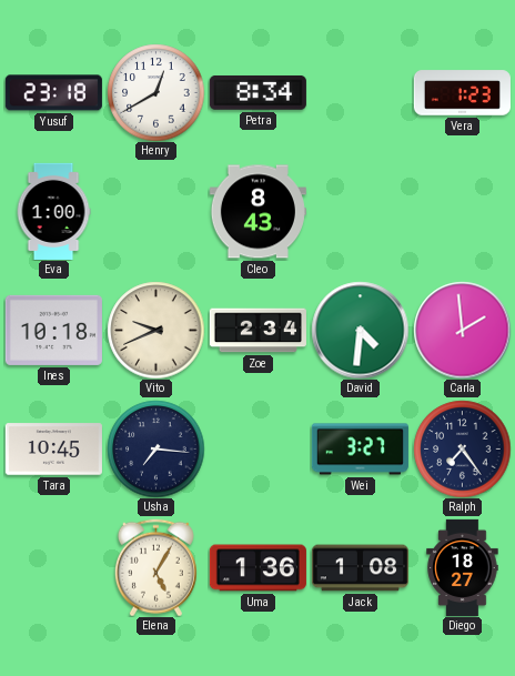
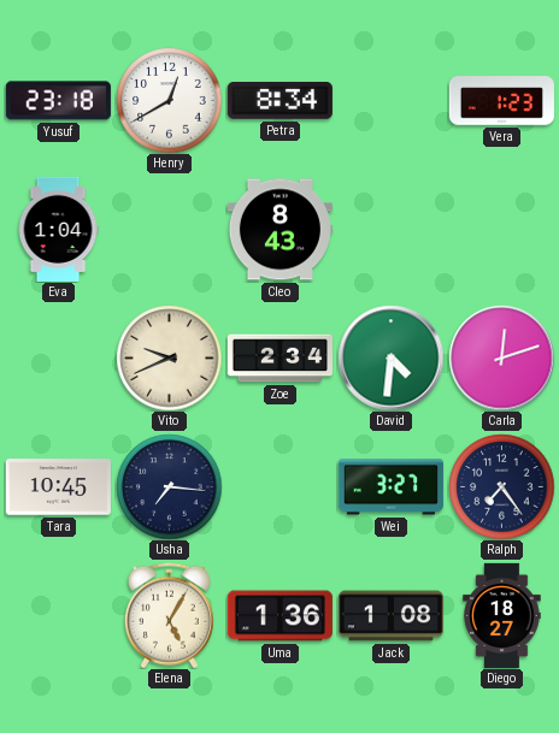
Eva: 1:00 -> 1:04
Ines: 10:18 -> none
Carla: 1:59 -> 12:12
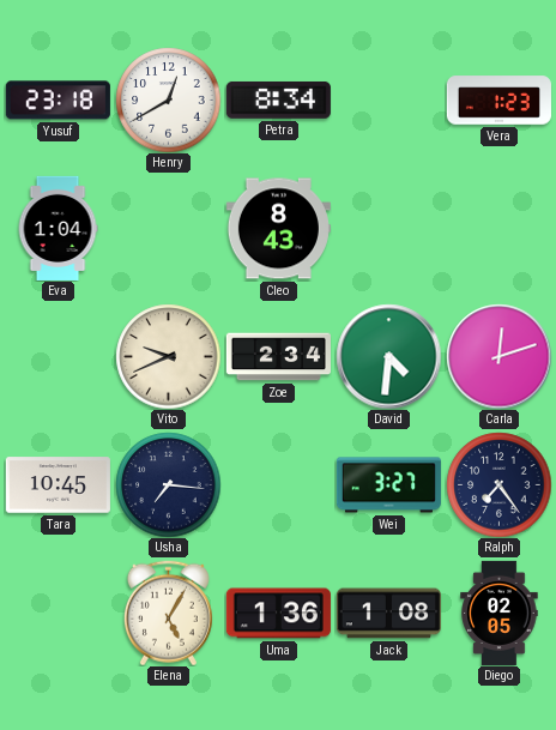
Diego: 18:27 -> 02:05
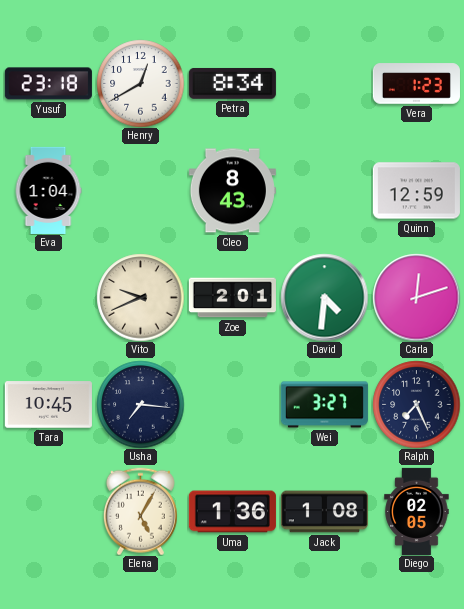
Quinn: none -> 12:59
Zoe: 2:34 -> 2:01
Ralph: 7:24 -> 7:26
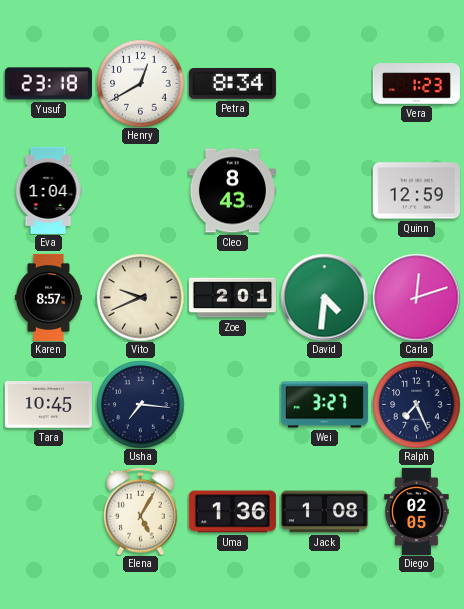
Karen: none -> 8:57
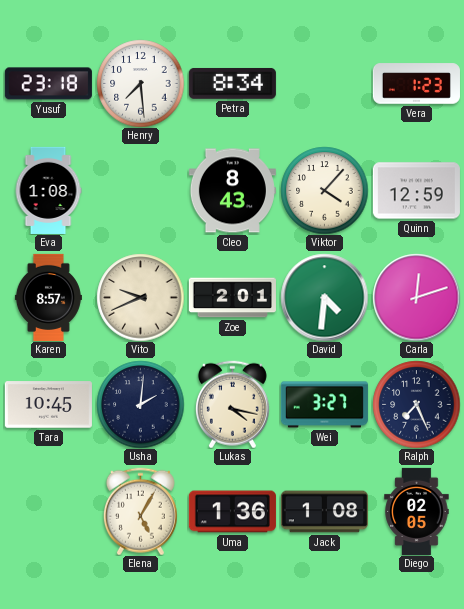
Henry: 12:40 -> 7:29
Eva: 1:04 -> 1:08
Viktor: none -> 4:07
Usha: 7:16 -> 2:01
Lukas: none -> 4:17
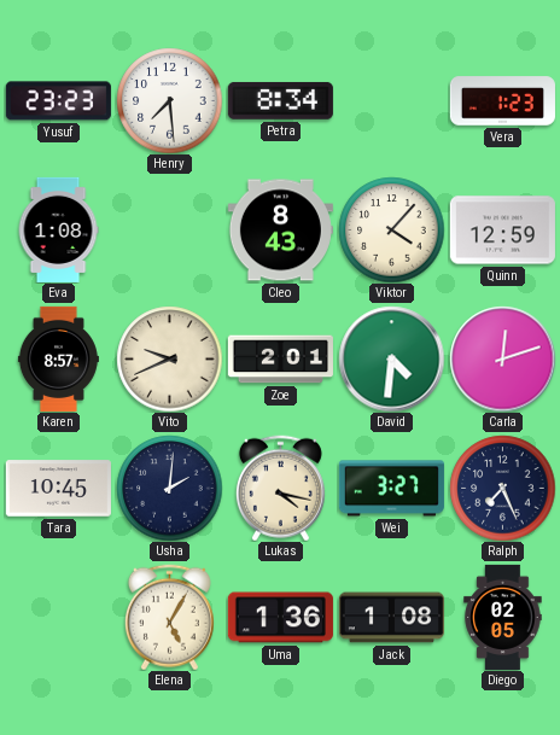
Yusuf: 23:18 -> 23:23
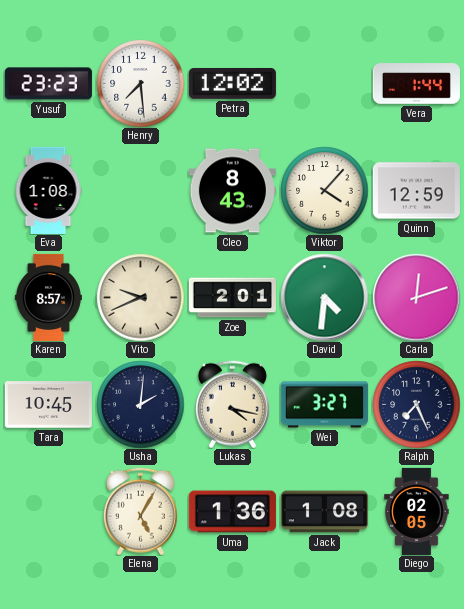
Petra: 8:34 -> 12:02
Vera: 1:23 -> 1:44
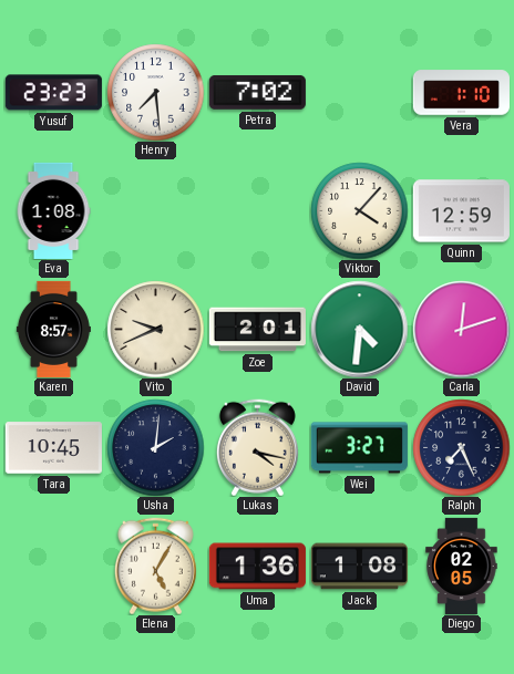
Petra: 12:02 -> 7:02
Vera: 1:44 -> 1:10
Cleo: 8:43 -> none
